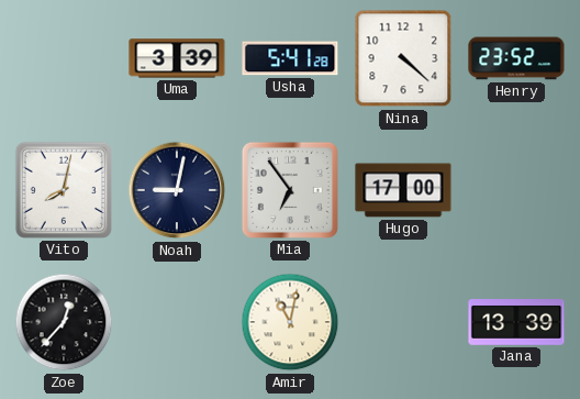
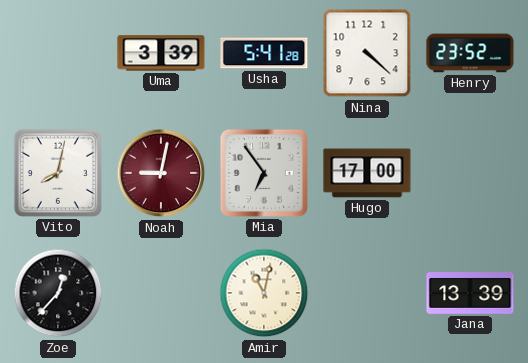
Noah dial: navy -> burgundy
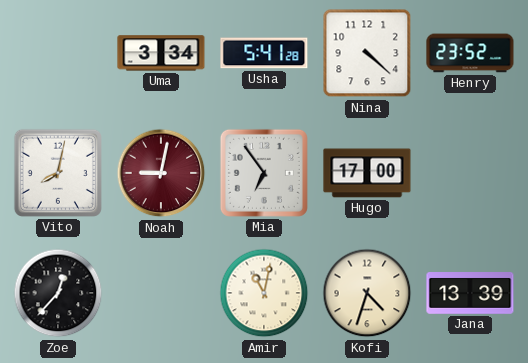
Uma: 3:39 -> 3:34
Kofi: none -> 4:33
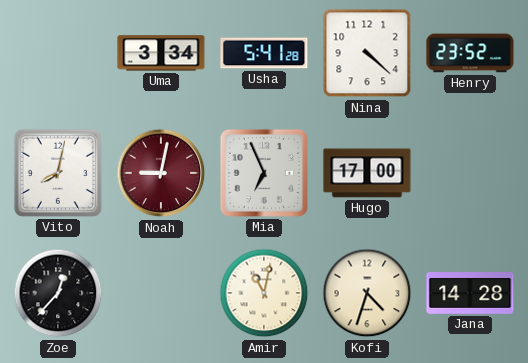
Mia: 6:54 -> 6:56
Jana: 13:39 -> 14:28
